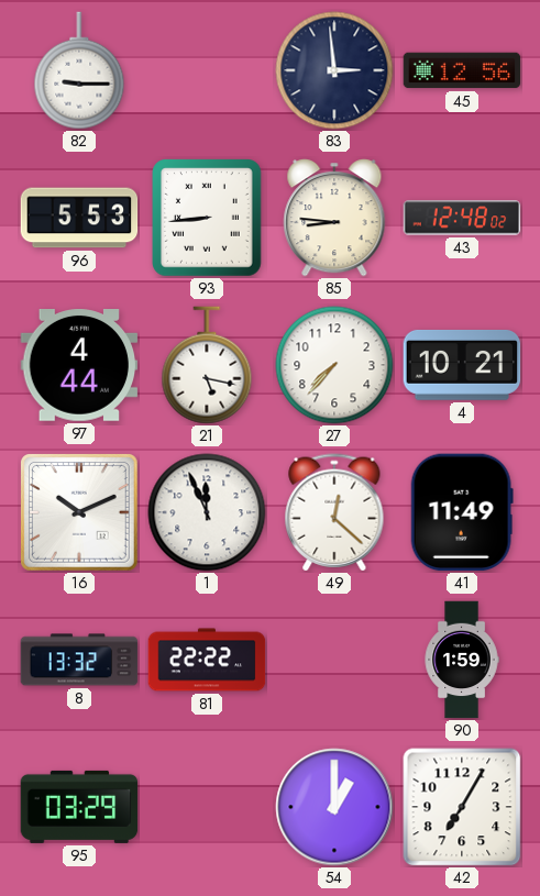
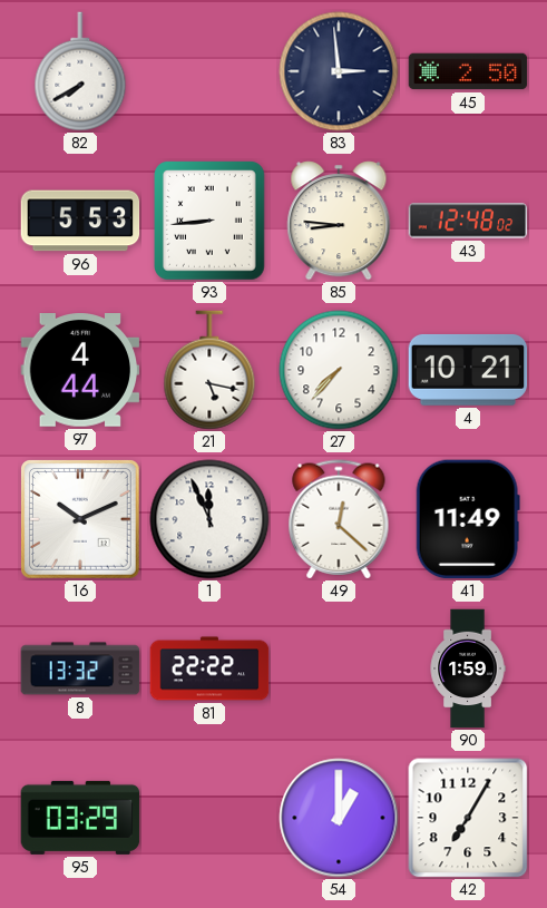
82: 9:15 -> 7:40
45: 12:56 -> 2:50
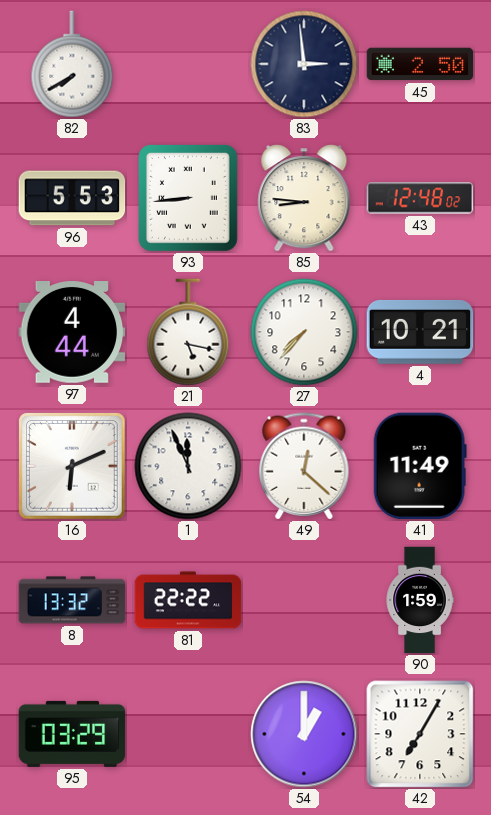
16: 10:11 -> 6:11
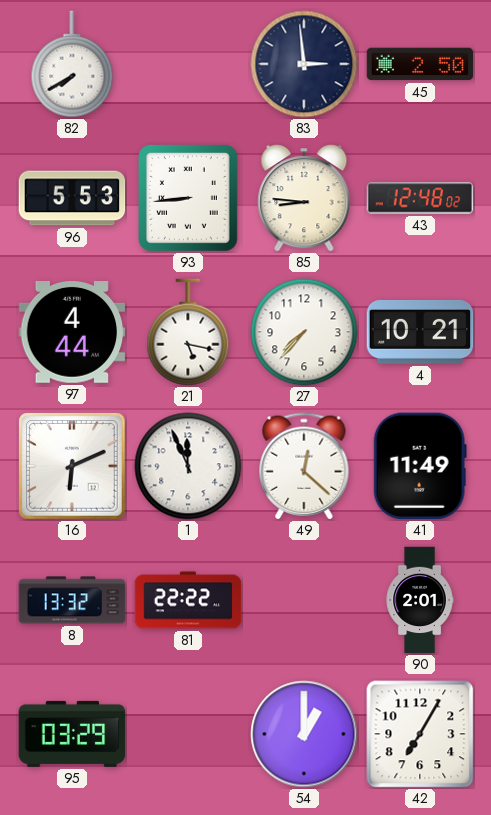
90: 1:59 -> 2:01
